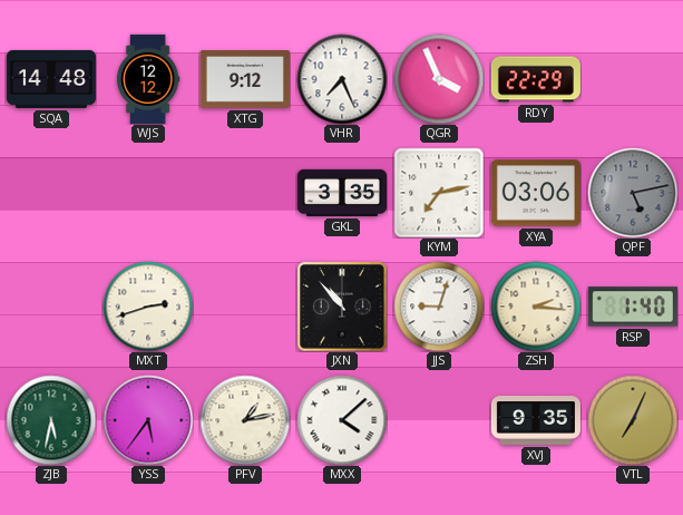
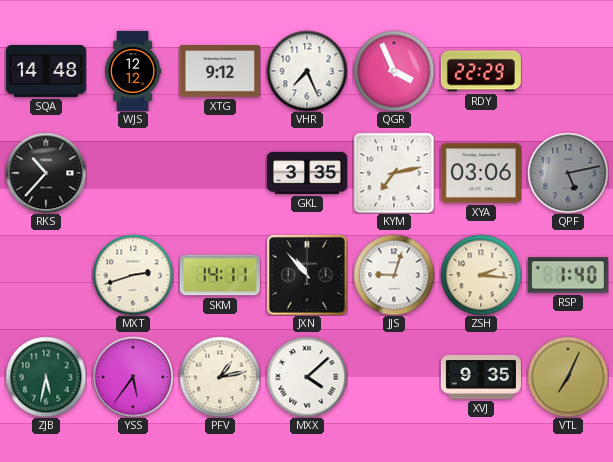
RKS: none -> 10:37
SKM: none -> 14:11
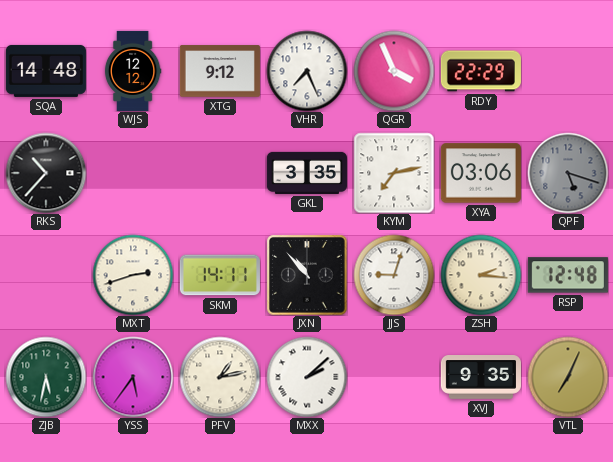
QPF: 5:13 -> 5:18
RSP: 1:40 -> 12:48
MXX: 4:08 -> 2:08
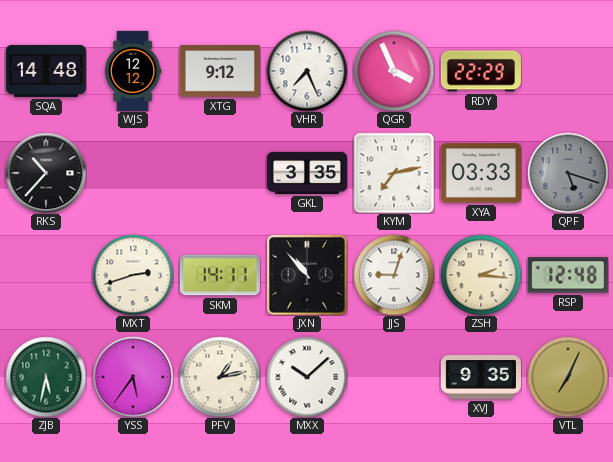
XYA: 03:06 -> 03:33
MXX: 2:08 -> 10:08
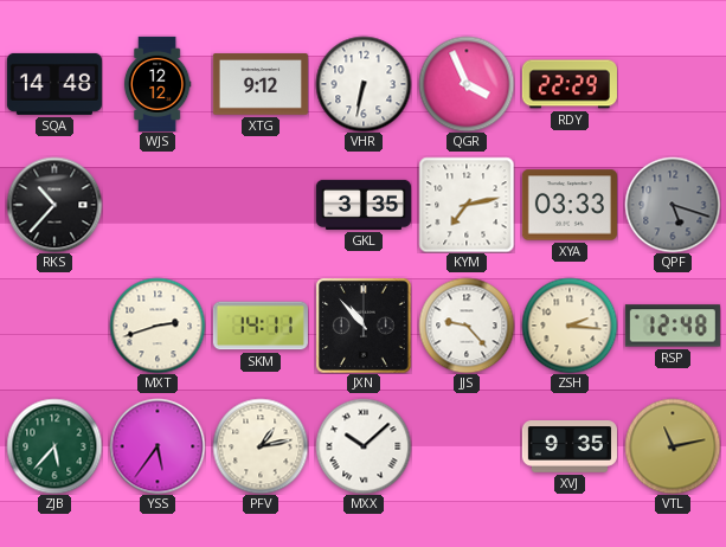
VHR: 7:26 -> 6:32
JJS: 9:03 -> 9:23
ZJB: 5:32 -> 5:37
VTL: 7:04 -> 11:13
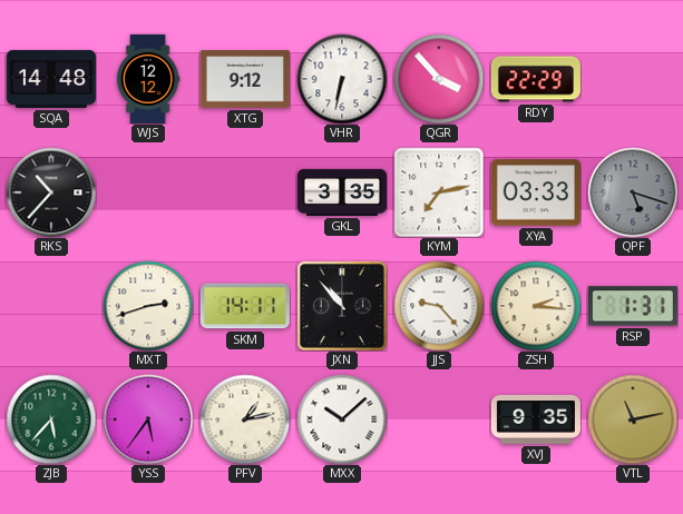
QGR: 3:56 -> 3:53
RSP: 12:48 -> 1:31
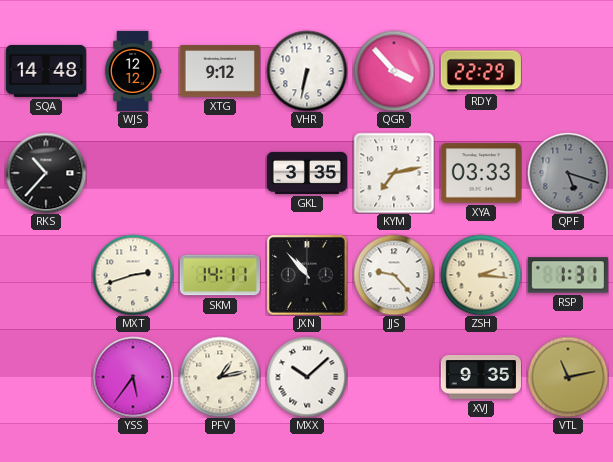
ZJB: 5:37 -> none
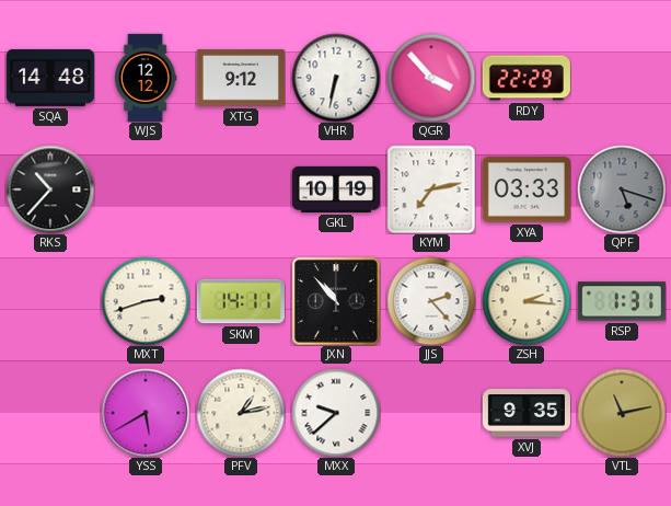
GKL: 3:35 -> 10:19
JJS: 9:23 -> 2:23
YSS: 5:36 -> 5:40
MXX: 10:08 -> 9:38
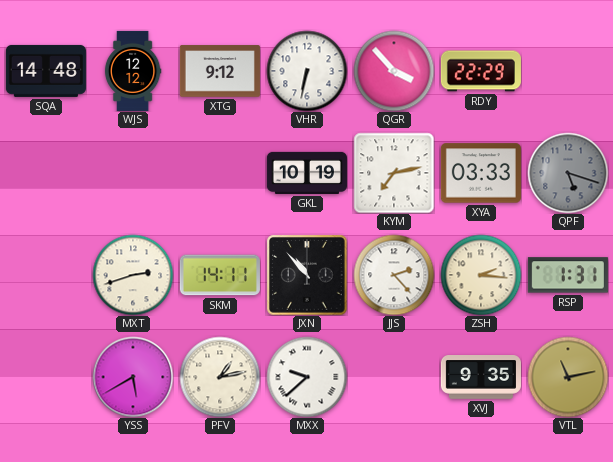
RKS: 10:37 -> none
